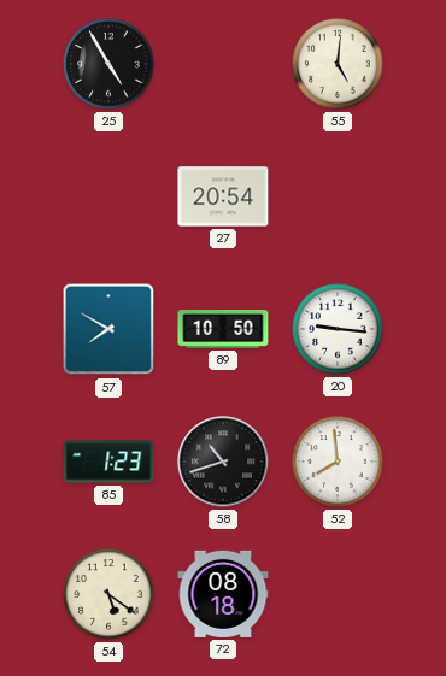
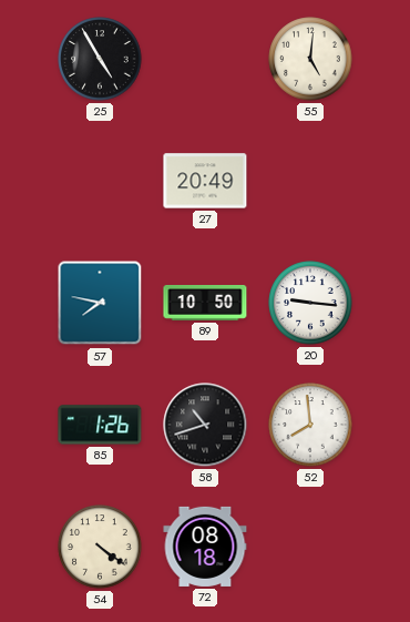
27: 20:54 -> 20:49
57: 7:50 -> 7:47
85: 1:23 -> 1:26
54: 5:21 -> 4:21
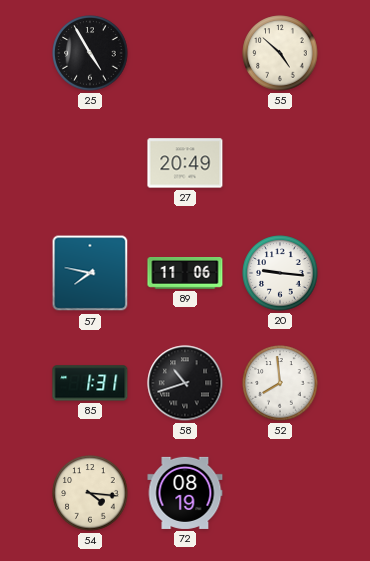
55: 5:01 -> 4:52
89: 10:50 -> 11:06
85: 1:26 -> 1:31
54: 4:21 -> 4:16
72: 08:18 -> 08:19
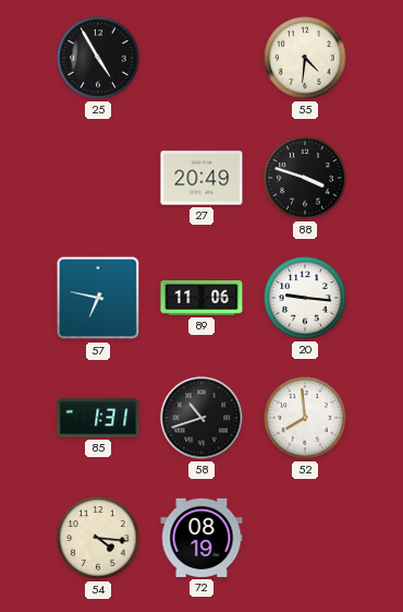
55: 4:52 -> 4:31
88: none -> 3:48
57: 7:47 -> 6:47
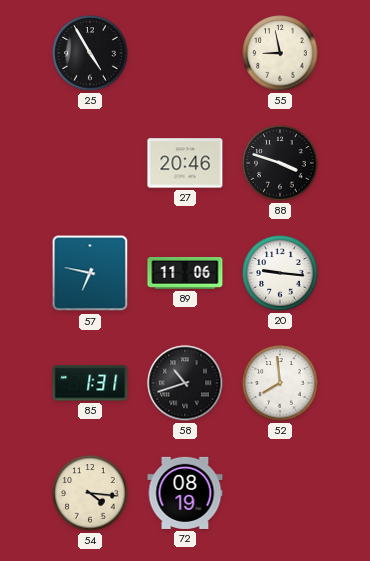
55: 4:31 -> 8:58
27: 20:49 -> 20:46
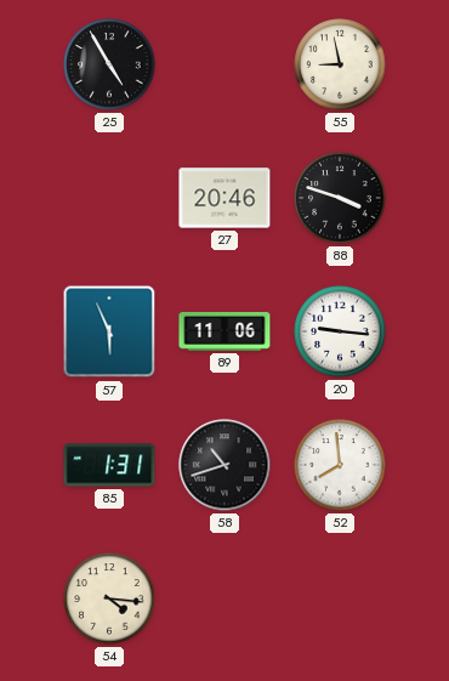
57: 6:47 -> 5:56
72: 08:19 -> none
